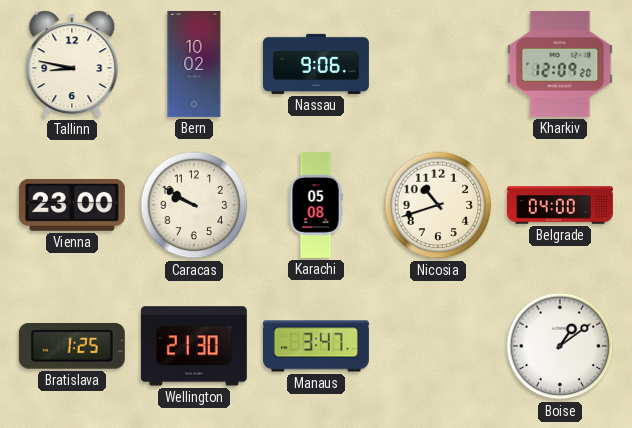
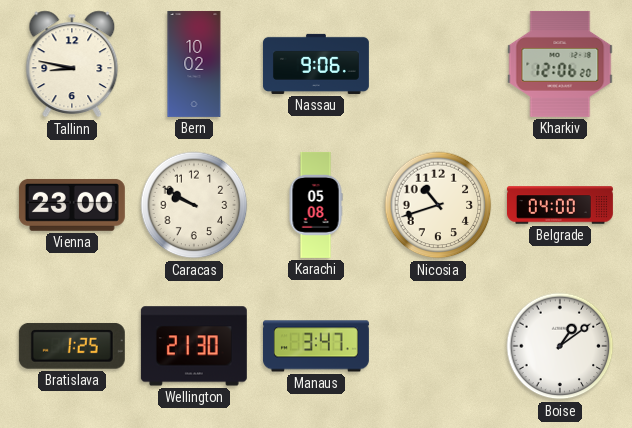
Kharkiv: 12:09 -> 12:06
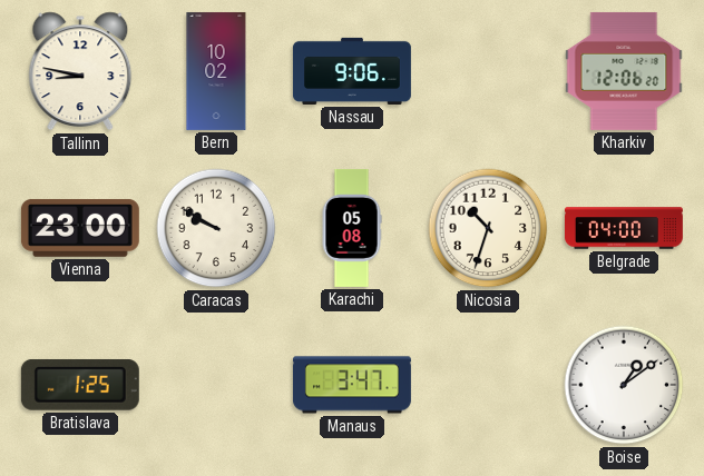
Nicosia: 10:42 -> 10:33
Wellington: 21:30 -> none
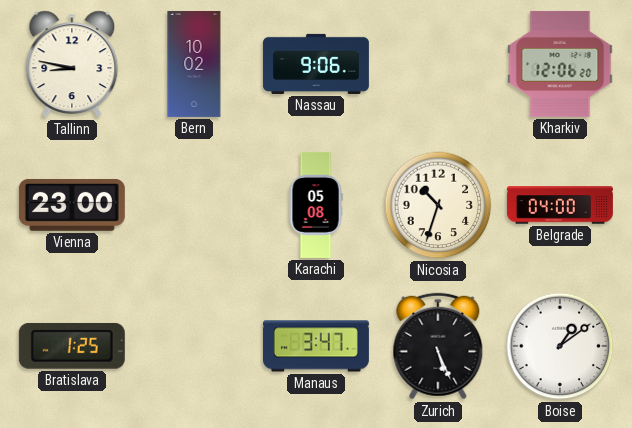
Caracas: 9:50 -> none
Zurich: none -> 5:26
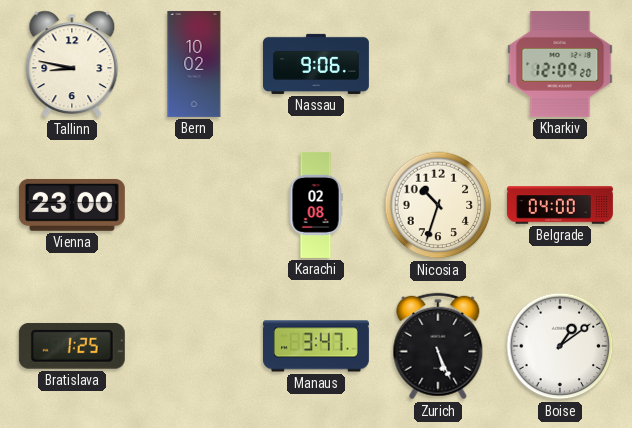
Kharkiv: 12:06 -> 12:09
Karachi: 05:08 -> 02:08
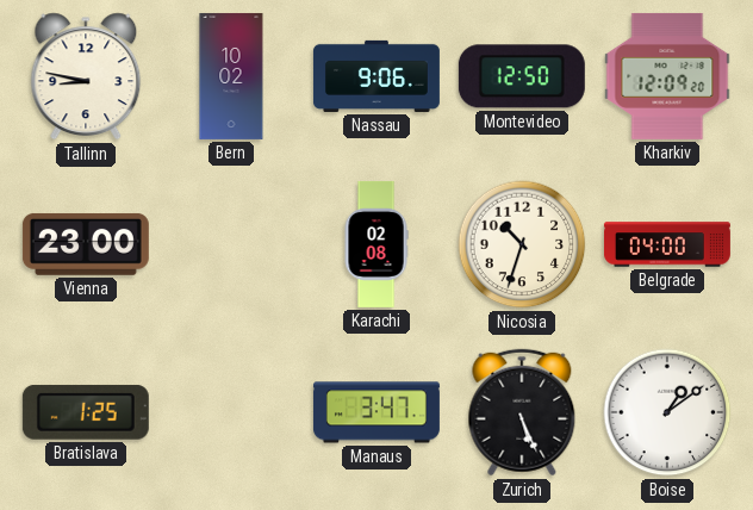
Montevideo: none -> 12:50
